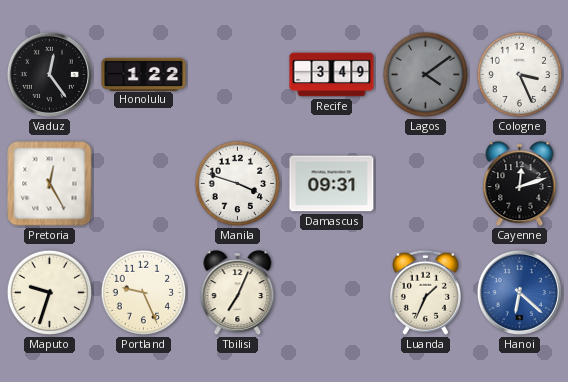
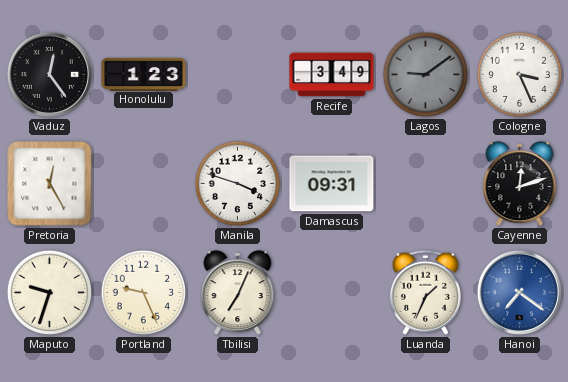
Honolulu: 1:22 -> 1:23
Lagos: 4:09 -> 9:09
Hanoi: 6:22 -> 7:21
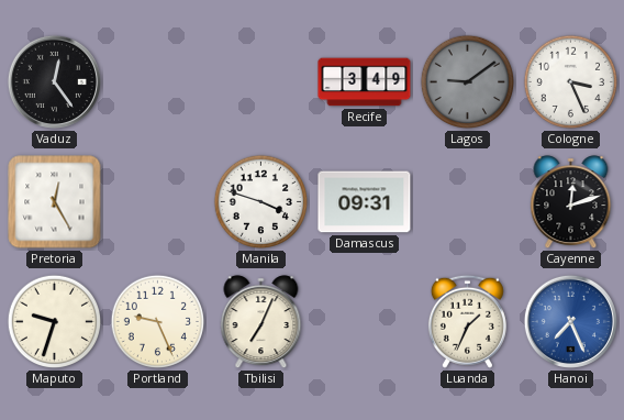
Honolulu: 1:23 -> none
Hanoi: 7:21 -> 7:26
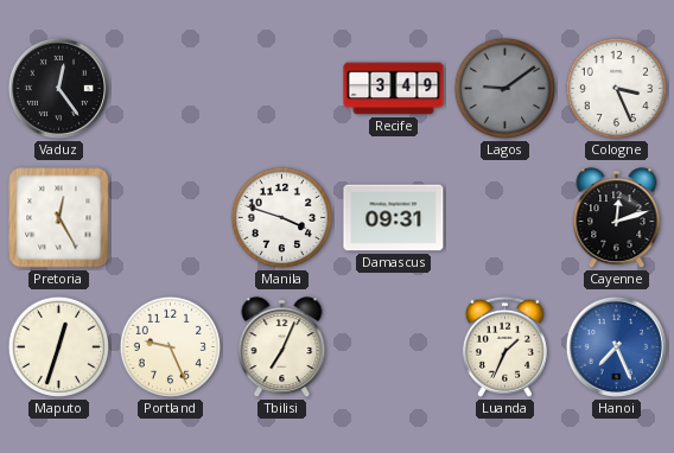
Maputo: 9:33 -> 12:33
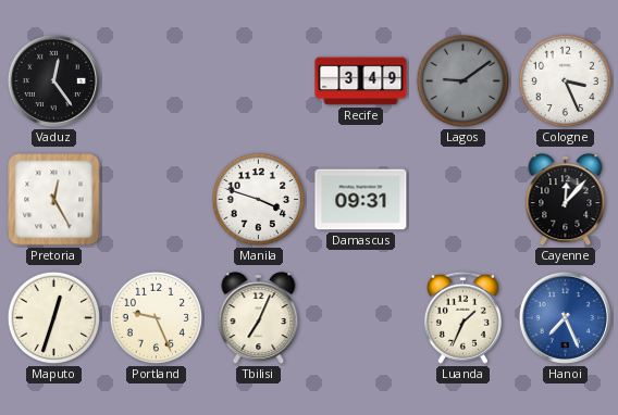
Cayenne: 12:12 -> 12:07
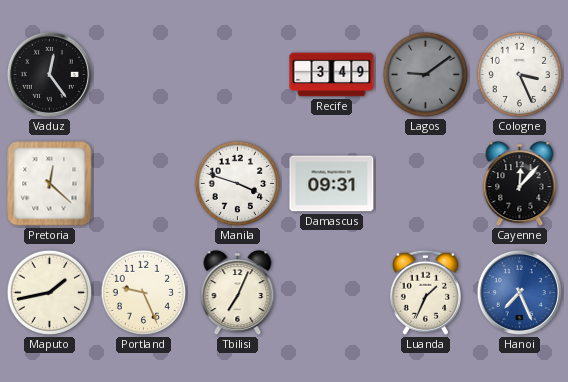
Pretoria: 12:25 -> 12:22
Maputo: 12:33 -> 1:43
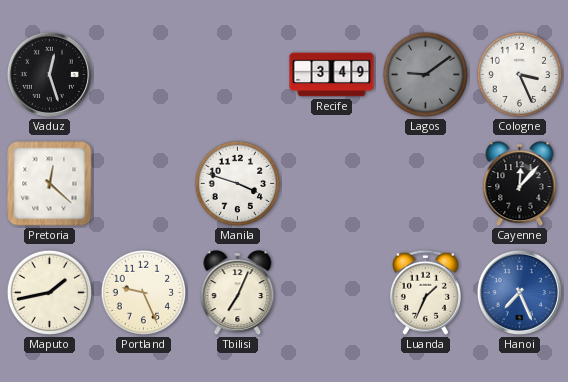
Vaduz: 12:24 -> 12:27
Damascus: 09:31 -> none
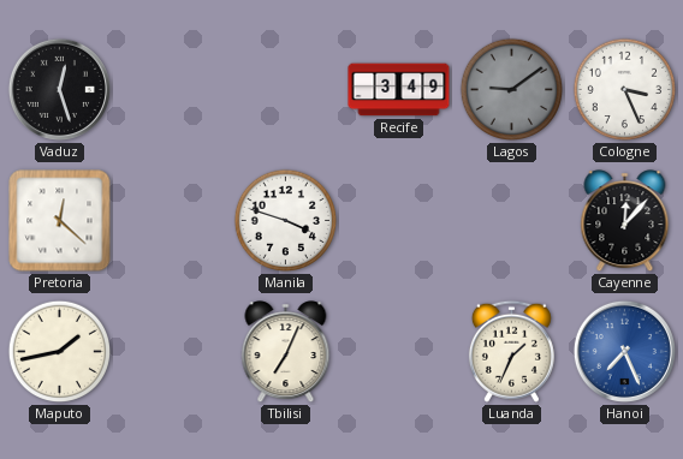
Portland: 9:26 -> none
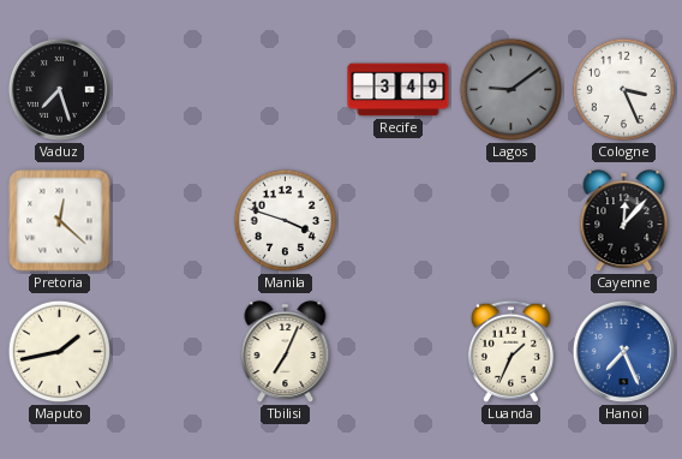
Vaduz: 12:27 -> 7:27
